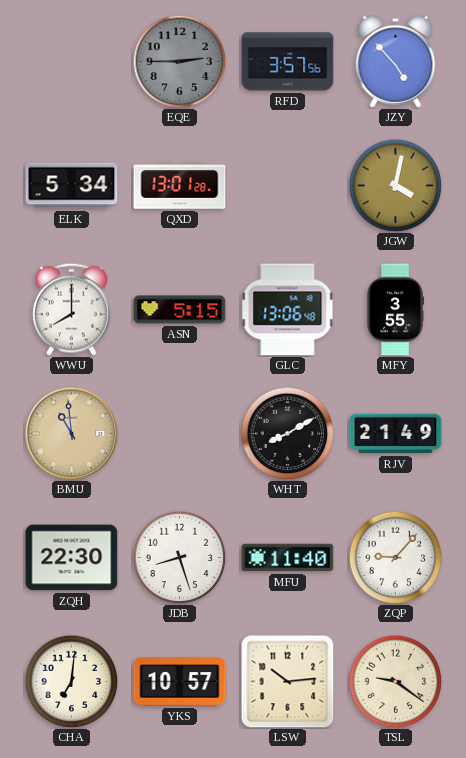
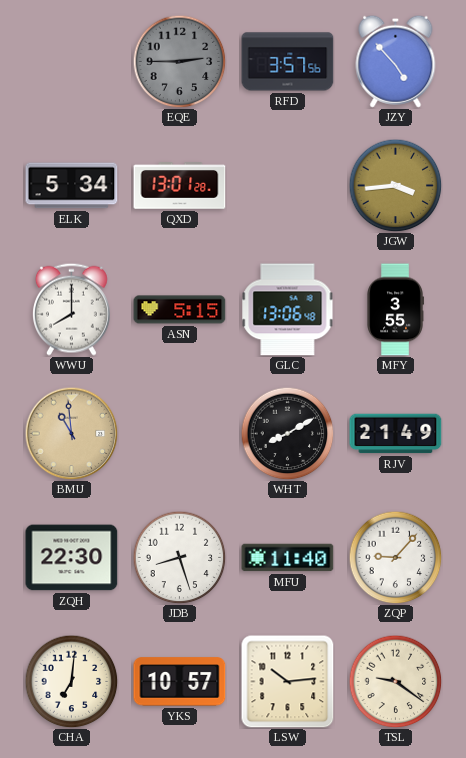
JGW: 4:02 -> 3:44
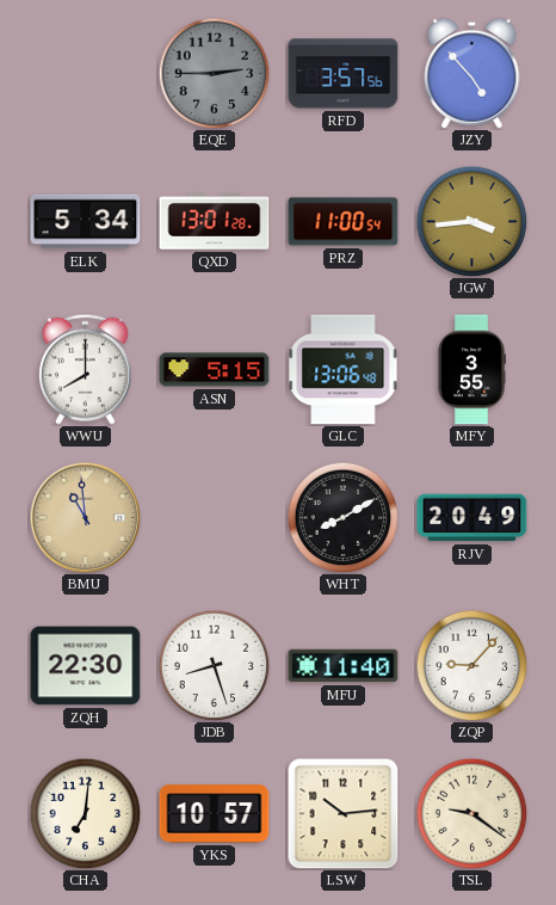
PRZ: none -> 11:00
RJV: 21:49 -> 20:49
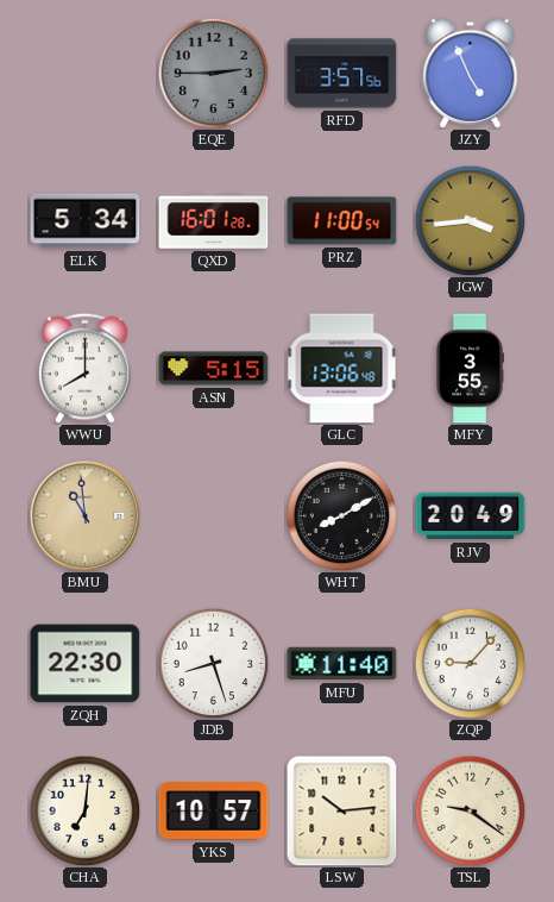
JZY: 4:53 -> 4:56
QXD: 13:01 -> 16:01
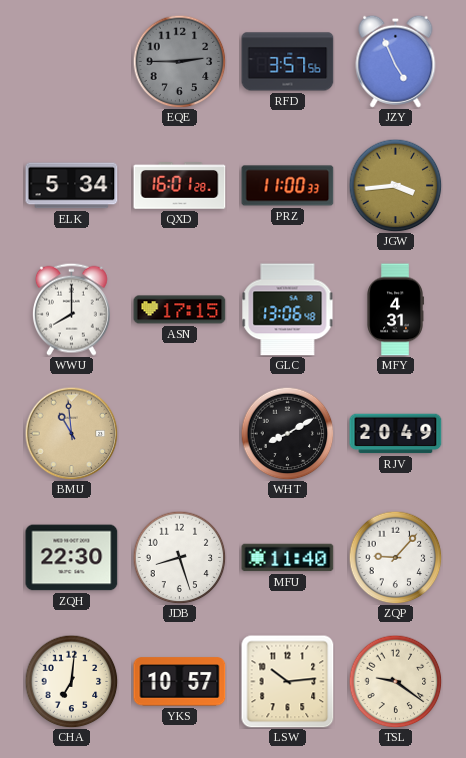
PRZ: 11:00:54 -> 11:00:33
ASN: 5:15 -> 17:15
MFY: 3:55 -> 4:31
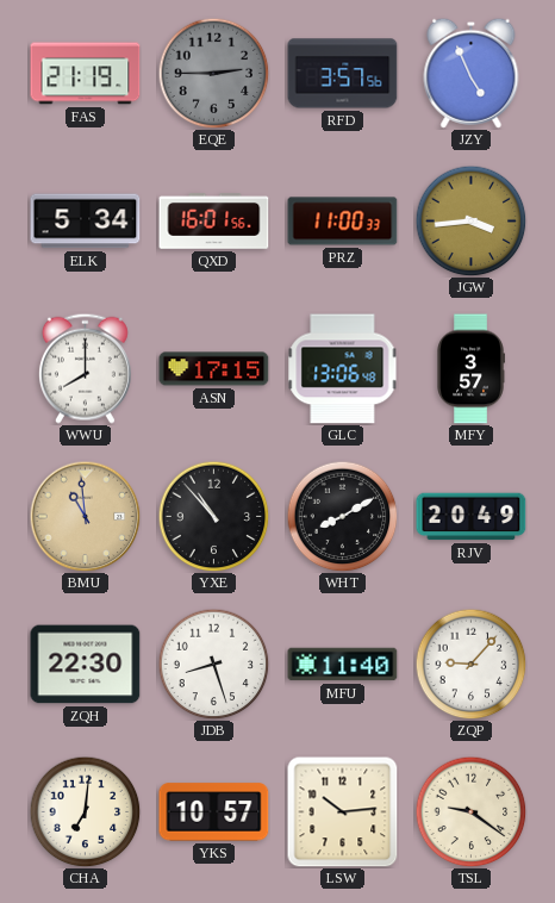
FAS: none -> 21:19
QXD: 16:01:28 -> 16:01:56
MFY: 4:31 -> 3:57
YXE: none -> 10:53
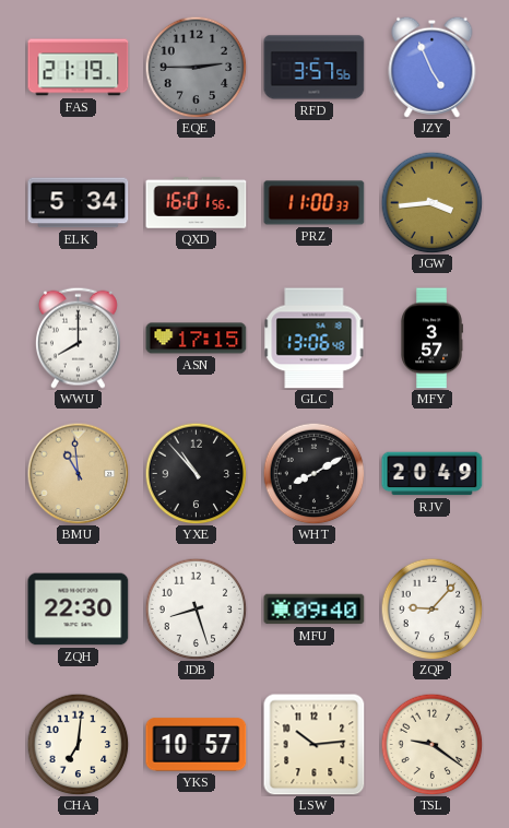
MFU: 11:40 -> 09:40
